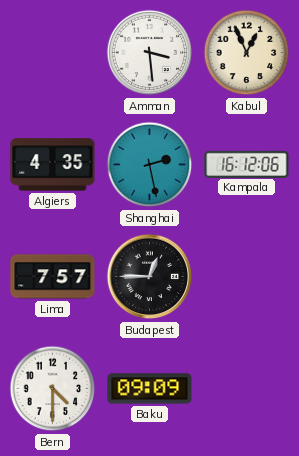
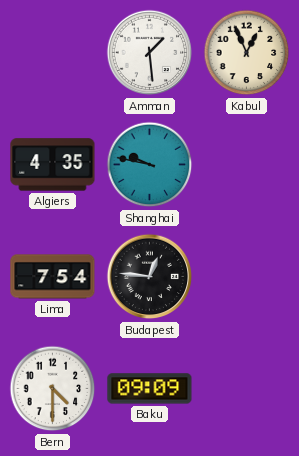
Amman: 3:29 -> 1:29
Shanghai: 2:28 -> 9:47
Kampala: 16:12 -> none
Lima: 7:57 -> 7:54
Budapest: 12:45 -> 12:46
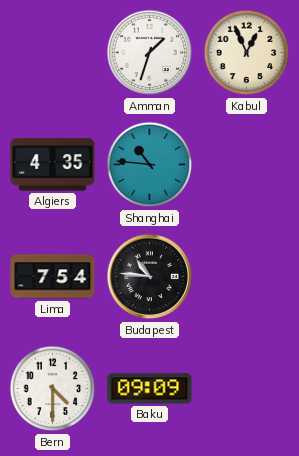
Amman: 1:29 -> 1:33
Shanghai: 9:47 -> 10:46
Budapest: 12:46 -> 10:46
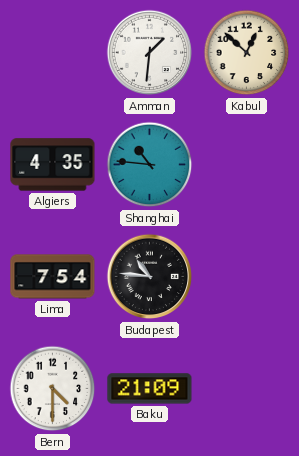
Amman: 1:33 -> 1:31
Kabul: 12:56 -> 12:52
Baku: 09:09 -> 21:09
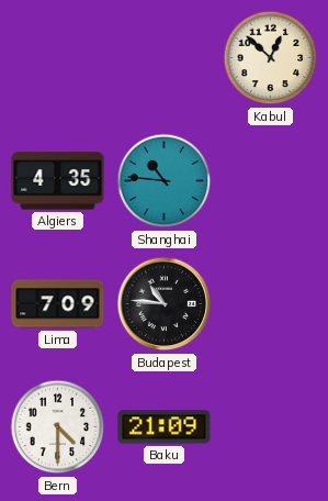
Amman: 1:31 -> none
Lima: 7:54 -> 7:09
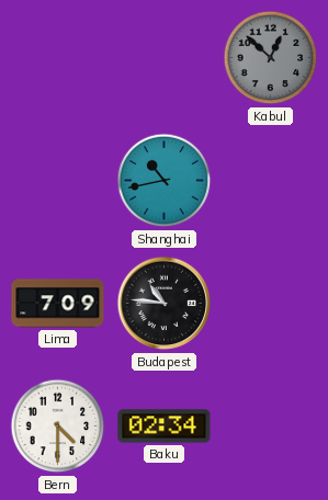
Kabul dial: cream -> grey
Algiers: 4:35 -> none
Shanghai: 10:46 -> 10:43
Baku: 21:09 -> 02:34
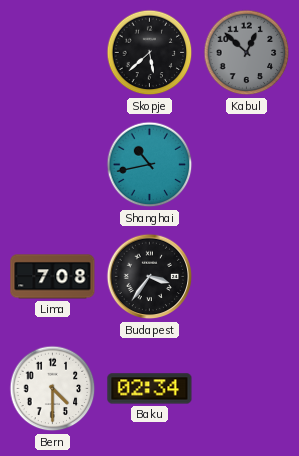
Skopje: none -> 5:38
Lima: 7:09 -> 7:08
Budapest: 10:46 -> 3:36
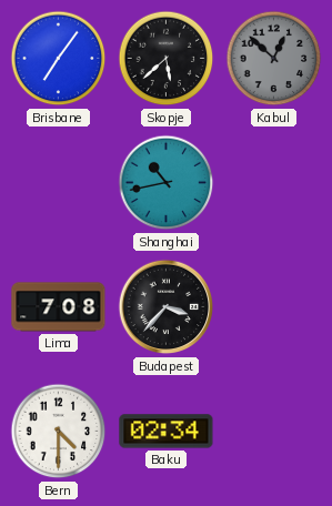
Brisbane: none -> 7:06
Budapest: 3:36 -> 3:37
